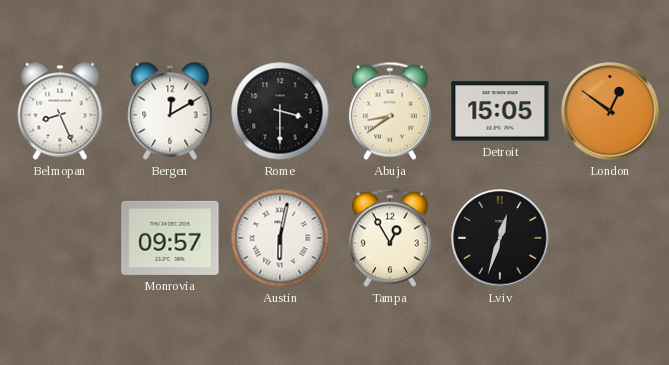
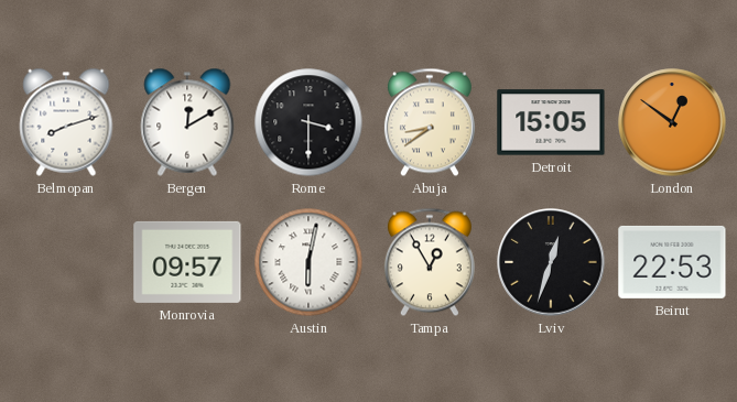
Belmopan: 8:26 -> 8:12
Beirut: none -> 22:53
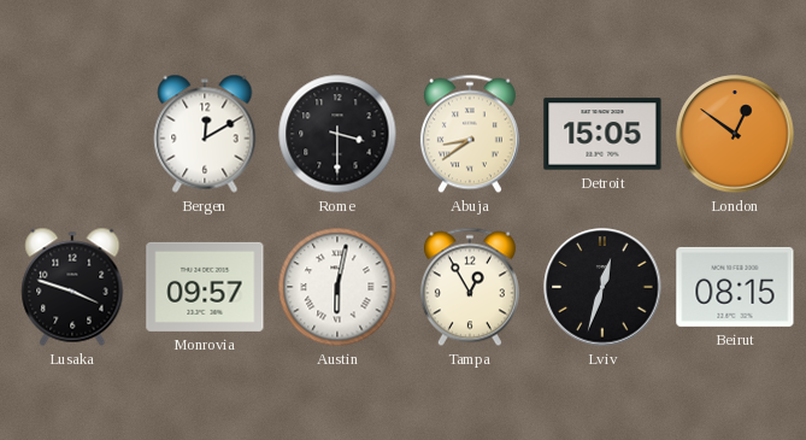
Belmopan: 8:12 -> none
Lusaka: none -> 3:48
Beirut: 22:53 -> 08:15
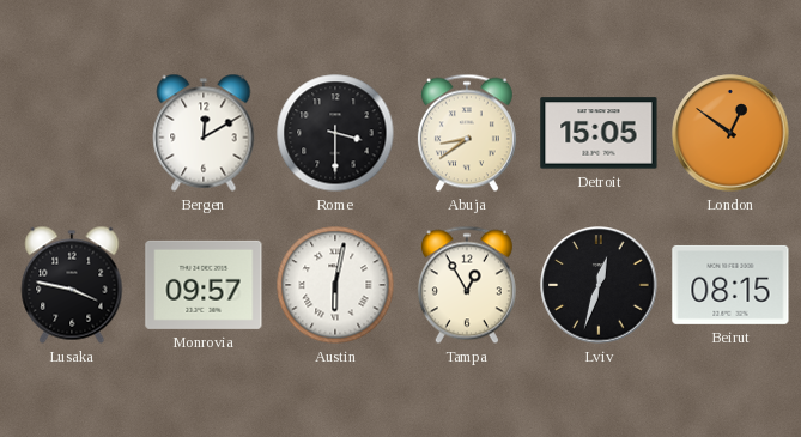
Lusaka: 3:48 -> 3:47
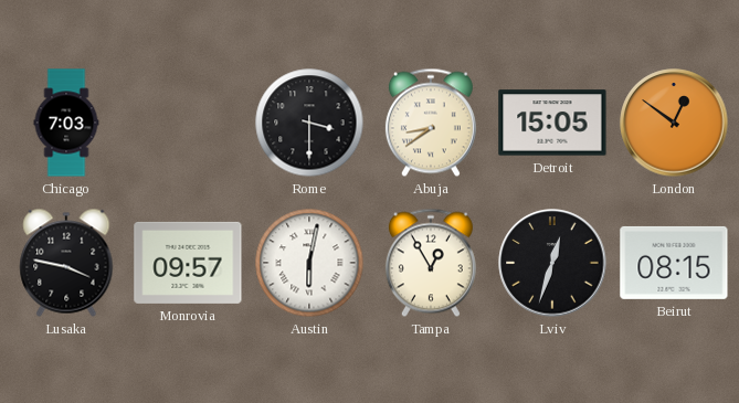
Chicago: none -> 7:03
Bergen: 12:10 -> none
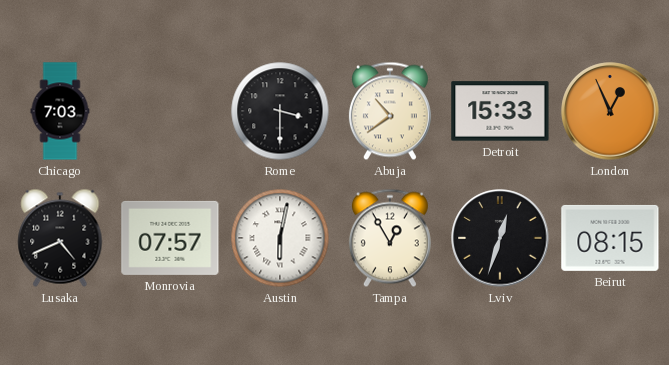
Abuja: 8:39 -> 10:39
Detroit: 15:05 -> 15:33
London: 12:51 -> 12:56
Lusaka: 3:47 -> 4:41
Monrovia: 09:57 -> 07:57
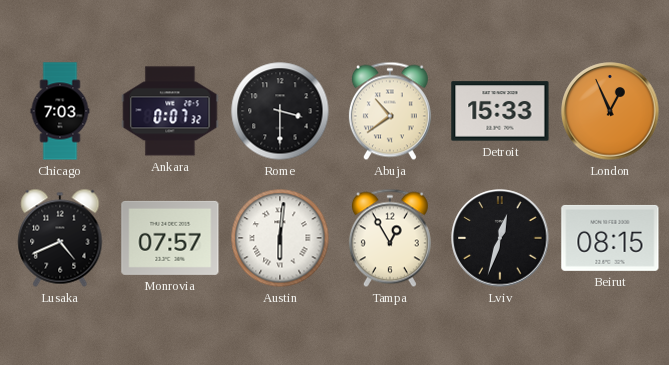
Ankara: none -> 0:07
Austin: 6:02 -> 6:01
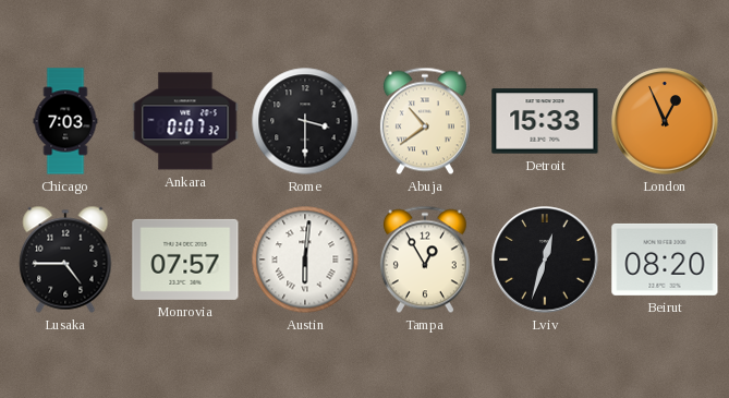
Lusaka: 4:41 -> 4:45
Beirut: 08:15 -> 08:20
